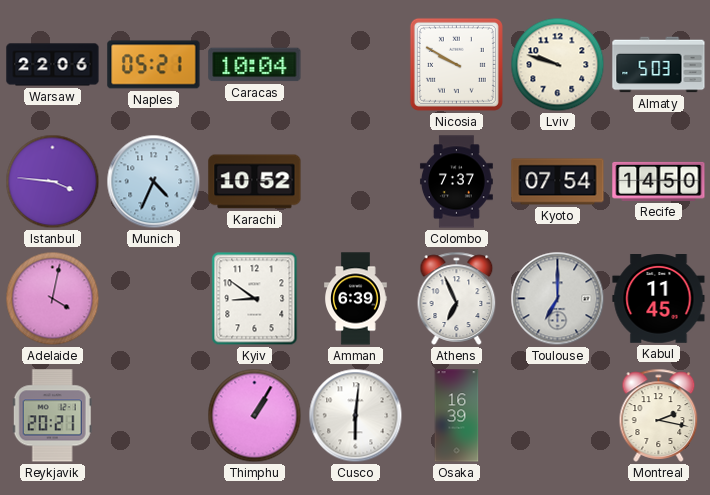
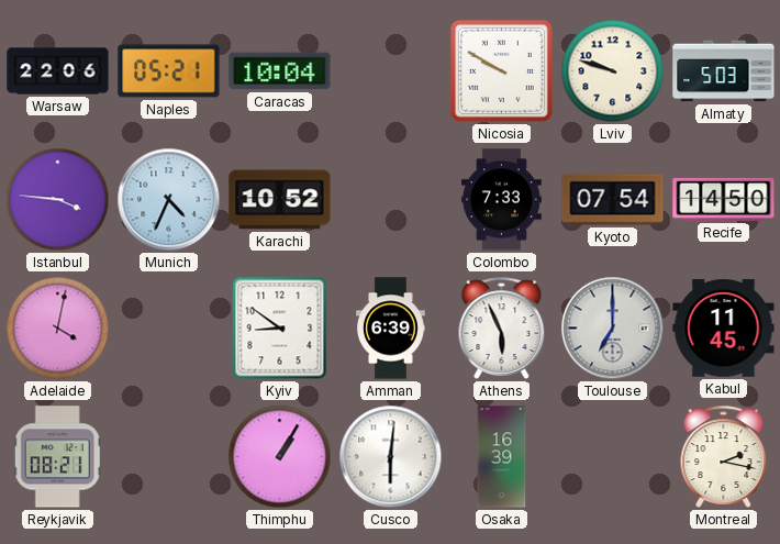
Colombo: 7:37 -> 7:33
Athens: 6:56 -> 5:56
Reykjavik: 20:21 -> 08:21
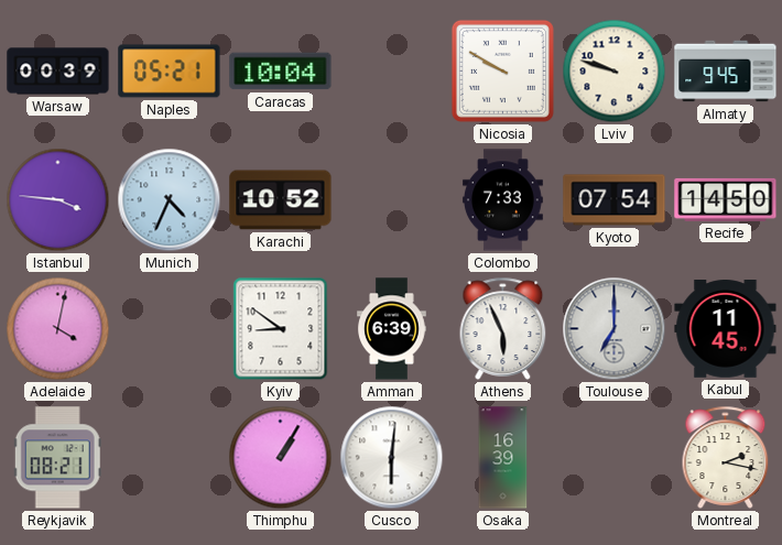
Warsaw: 22:06 -> 00:39
Almaty: 5:03 -> 9:45
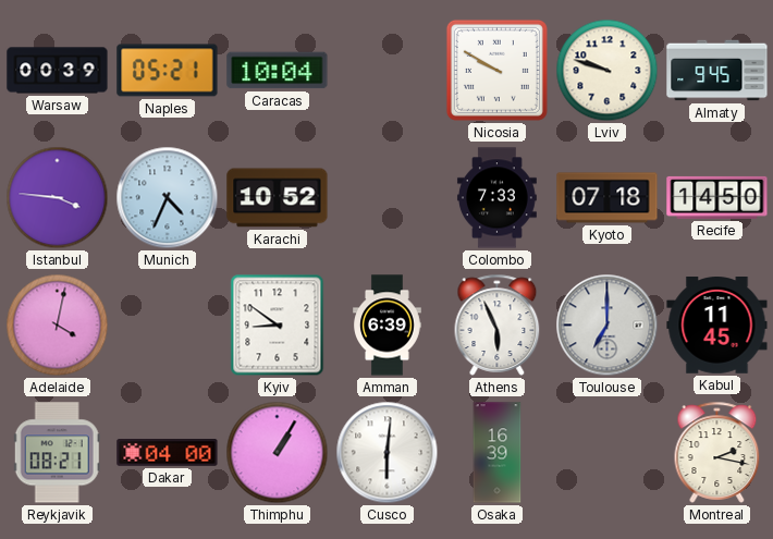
Kyoto: 07:54 -> 07:18
Dakar: none -> 04:00
